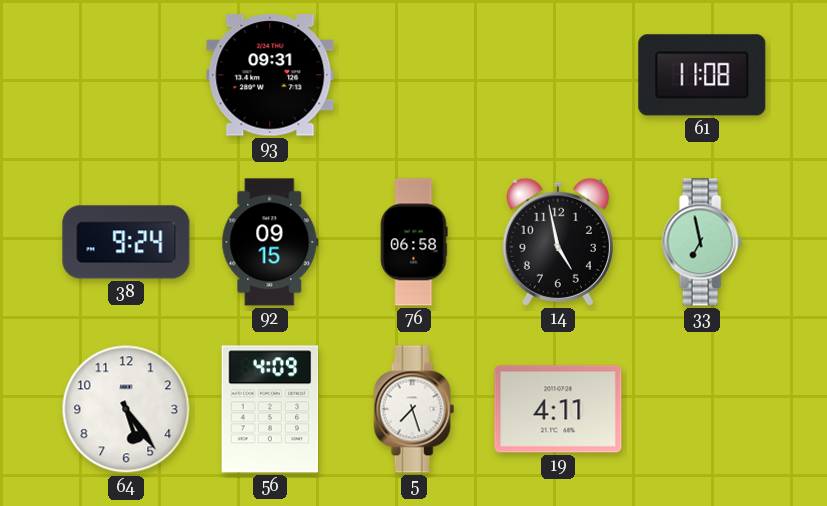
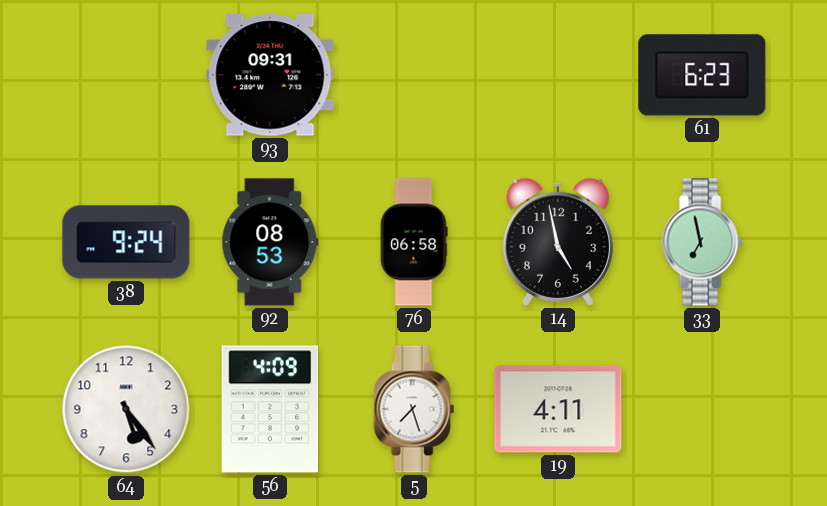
61: 11:08 -> 6:23
92: 09:15 -> 08:53
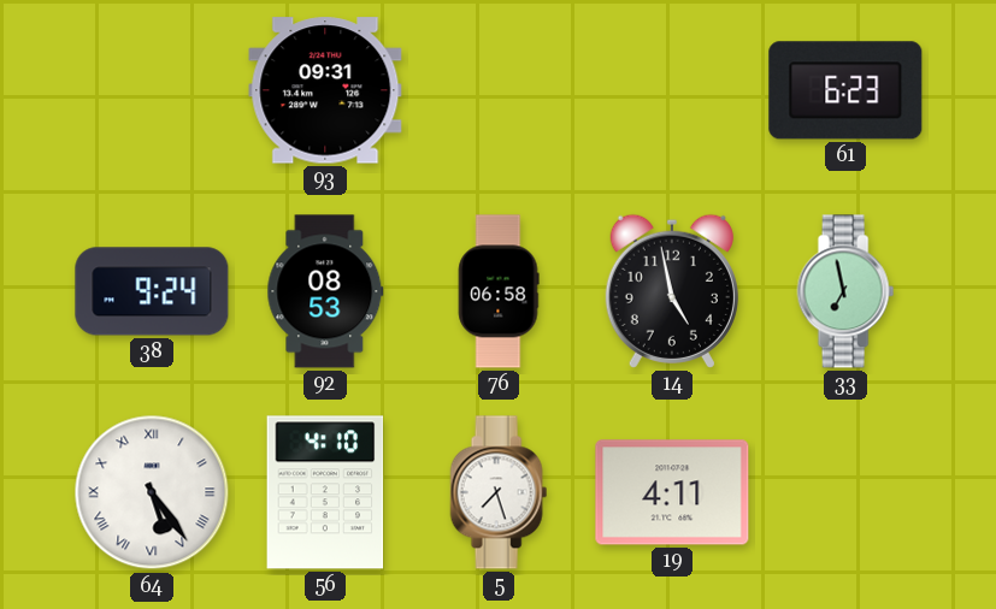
64 numerals: Arabic -> Roman
56: 4:09 -> 4:10
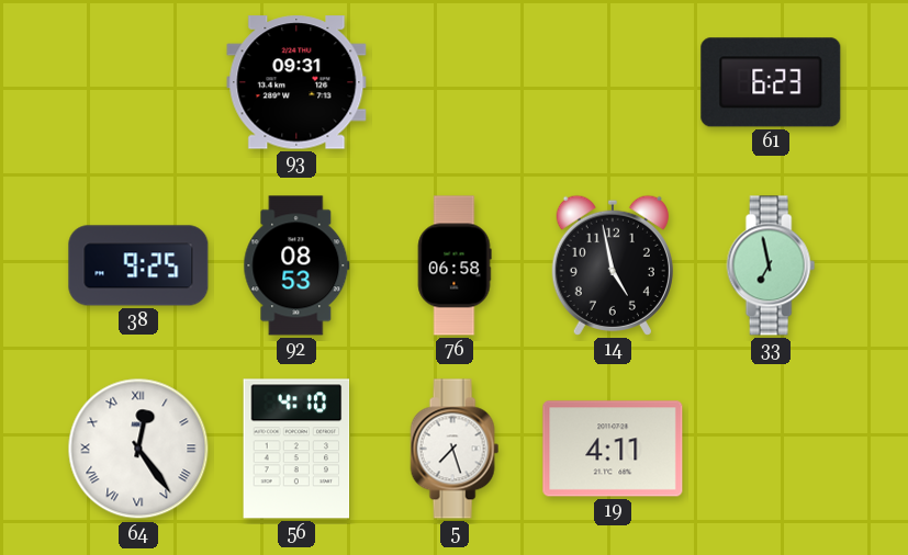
38: 9:24 -> 9:25
64: 5:24 -> 12:24
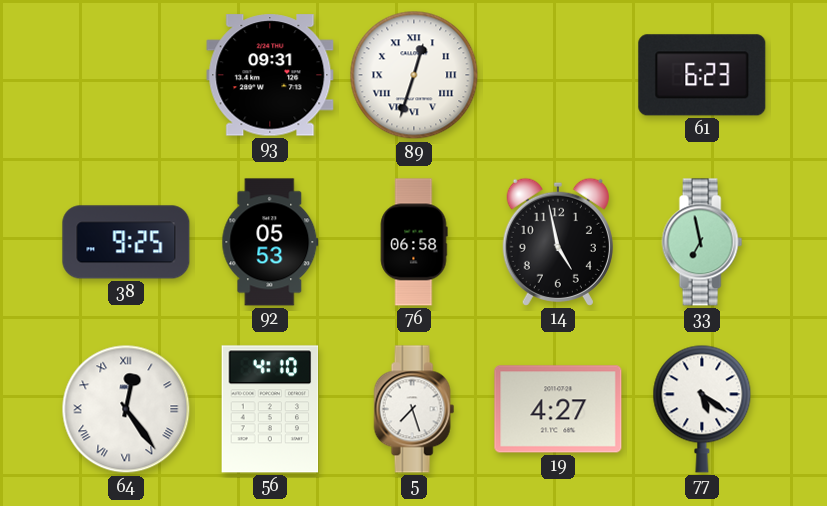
89: none -> 12:33
92: 08:53 -> 05:53
19: 4:11 -> 4:27
77: none -> 5:21
